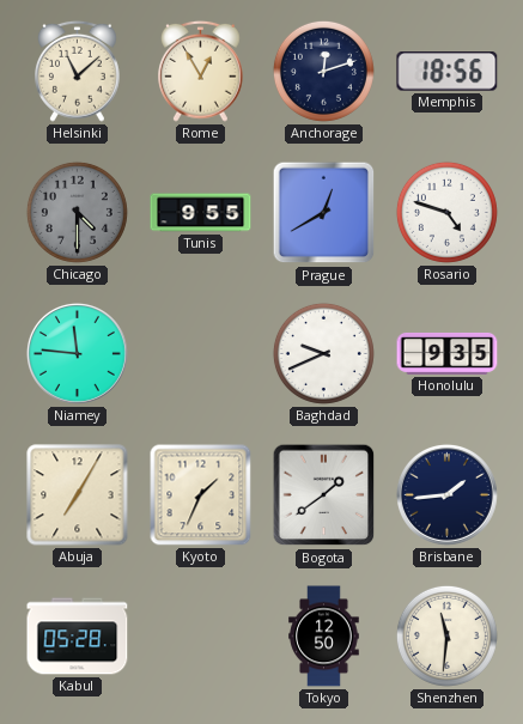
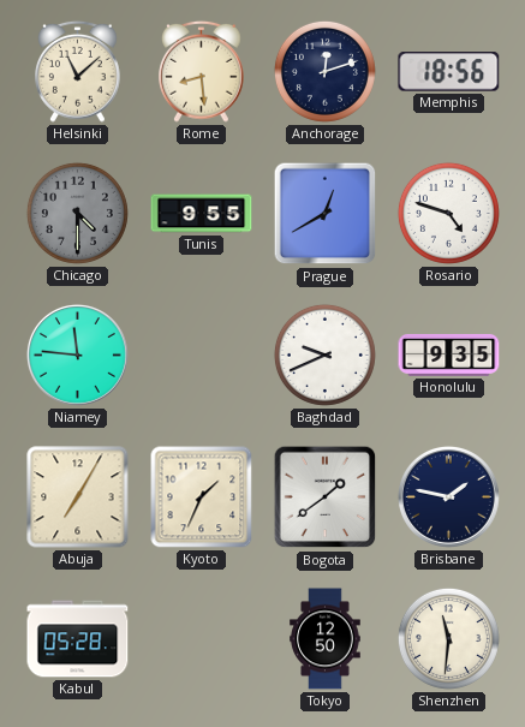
Rome: 12:55 -> 8:29
Brisbane: 1:44 -> 1:47
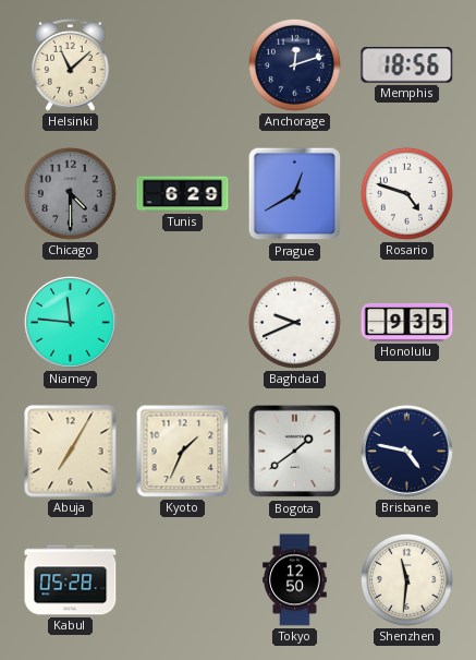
Rome: 8:29 -> none
Tunis: 9:55 -> 6:29
Brisbane: 1:47 -> 4:47
